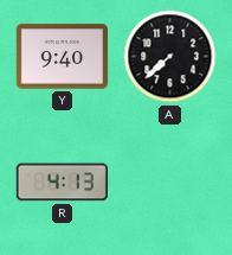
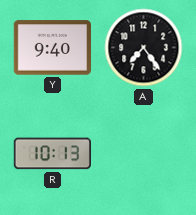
A: 7:38 -> 7:24
R: 4:13 -> 10:13
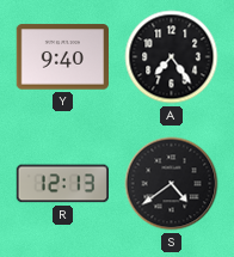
R: 10:13 -> 12:13
S: none -> 4:39
